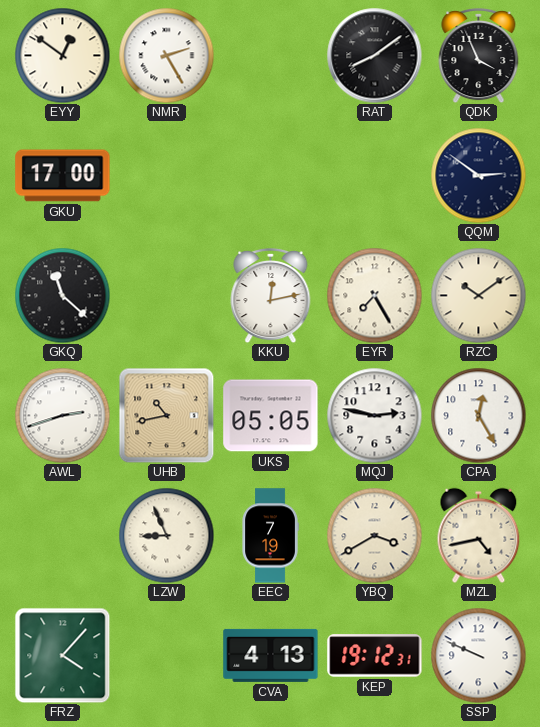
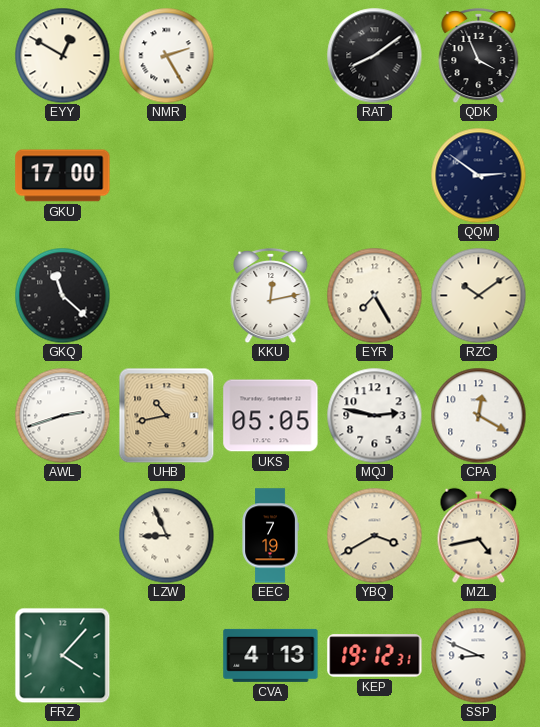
EYY: 12:51 -> 12:50
CPA: 12:25 -> 12:20
SSP: 9:49 -> 8:49
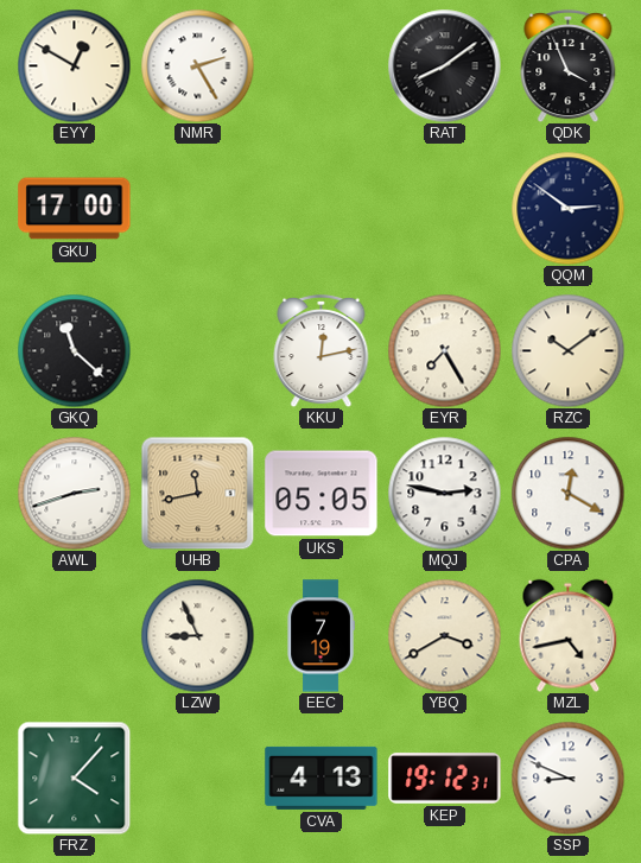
UHB: 10:43 -> 11:43
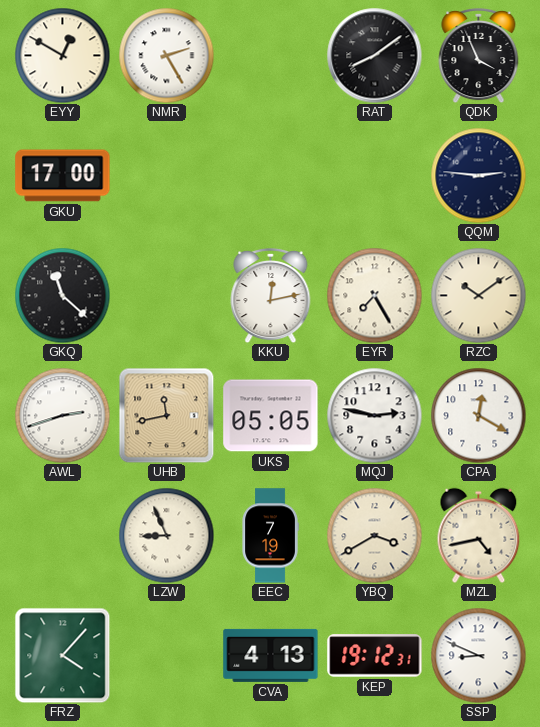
QQM: 2:51 -> 2:46
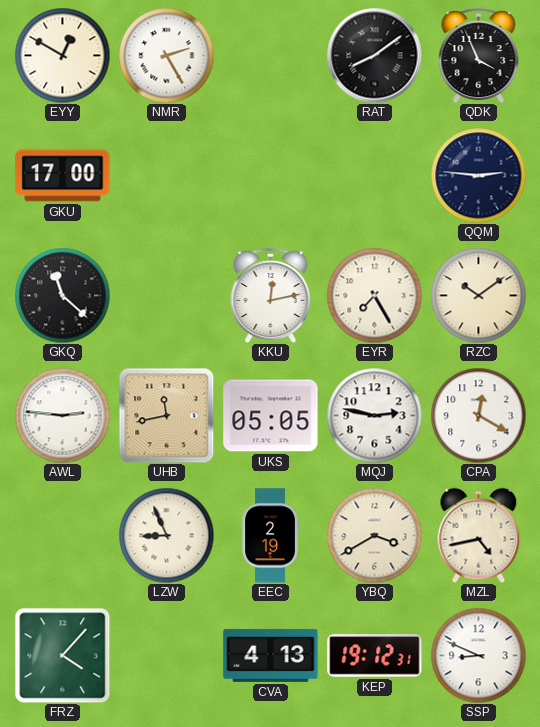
AWL: 2:42 -> 2:46
EEC: 7:19 -> 2:19
